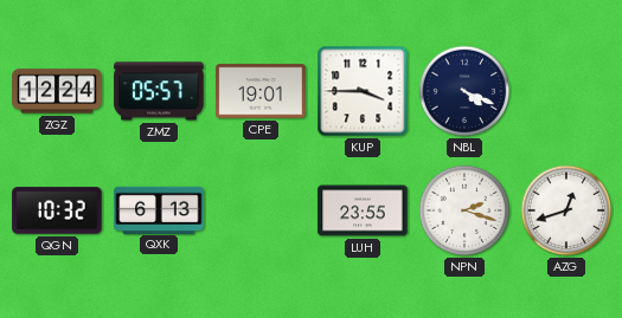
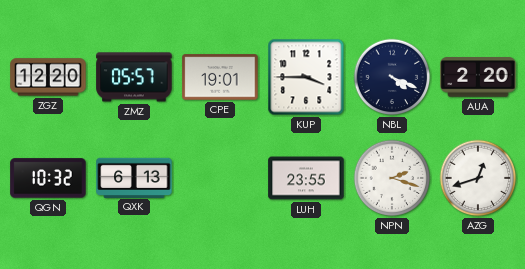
ZGZ: 12:24 -> 12:20
AUA: none -> 2:20
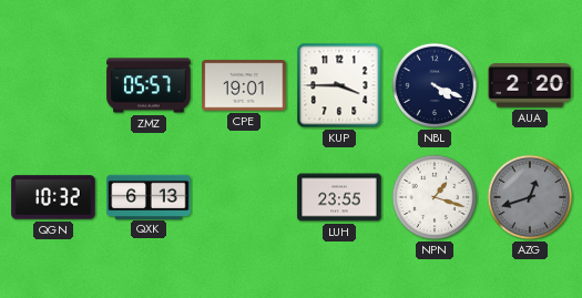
ZGZ: 12:20 -> none
NPN: 2:18 -> 1:18
AZG dial: white -> grey
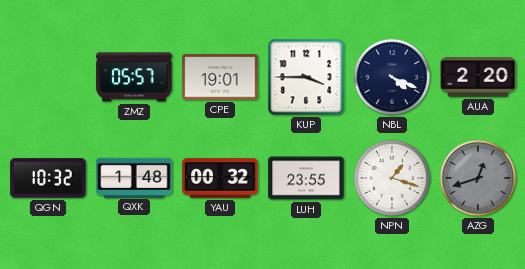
QXK: 6:13 -> 1:48
YAU: none -> 00:32
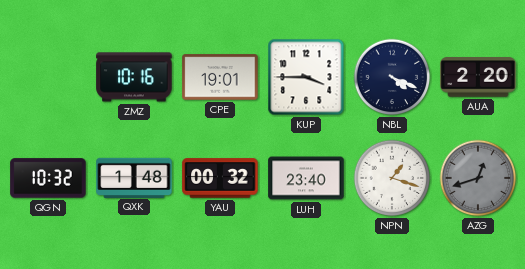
ZMZ: 05:57 -> 10:16
LUH: 23:55 -> 23:40
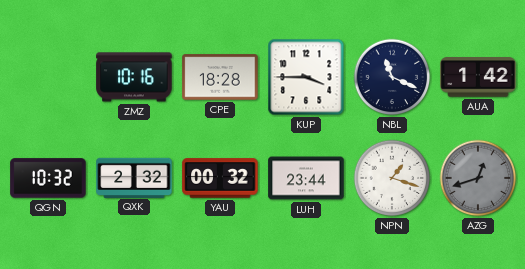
CPE: 19:01 -> 18:28
NBL: 4:19 -> 11:19
AUA: 2:20 -> 1:42
QXK: 1:48 -> 2:32
LUH: 23:40 -> 23:44
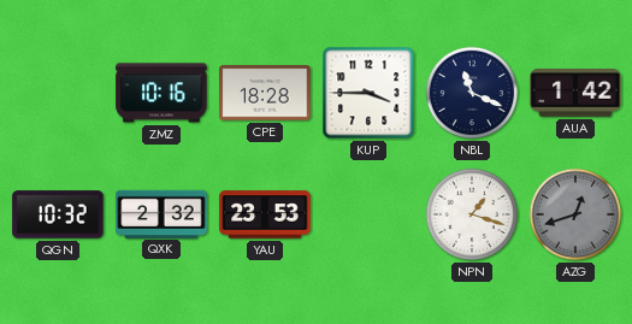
YAU: 00:32 -> 23:53
LUH: 23:44 -> none
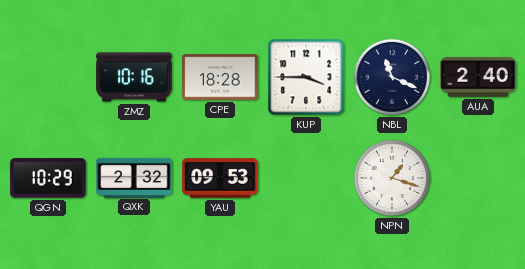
AUA: 1:42 -> 2:40
QGN: 10:32 -> 10:29
YAU: 23:53 -> 09:53
AZG: 12:42 -> none
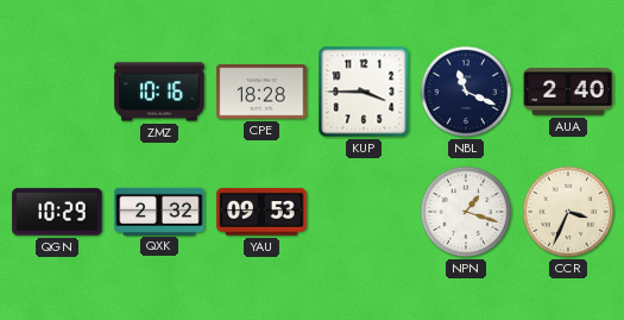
CCR: none -> 3:34
